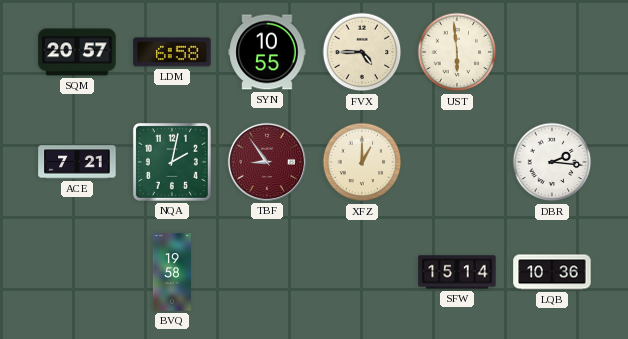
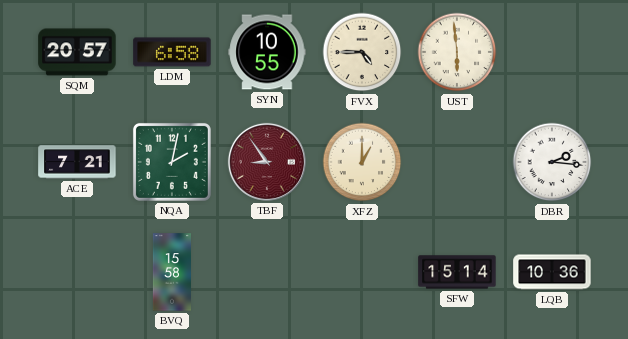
BVQ: 19:58 -> 15:58
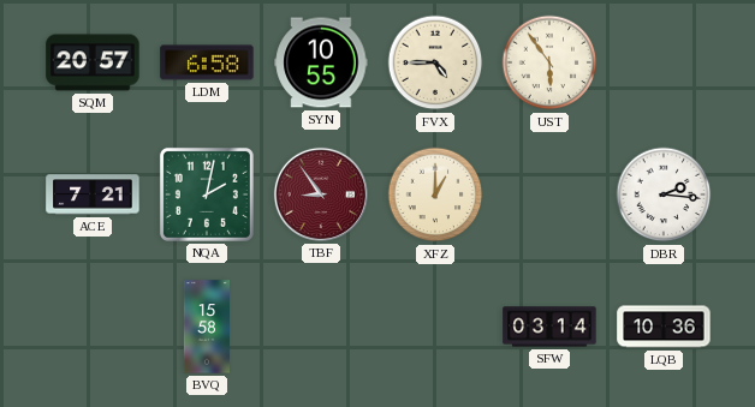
UST: 5:59 -> 5:54
SFW: 15:14 -> 03:14
